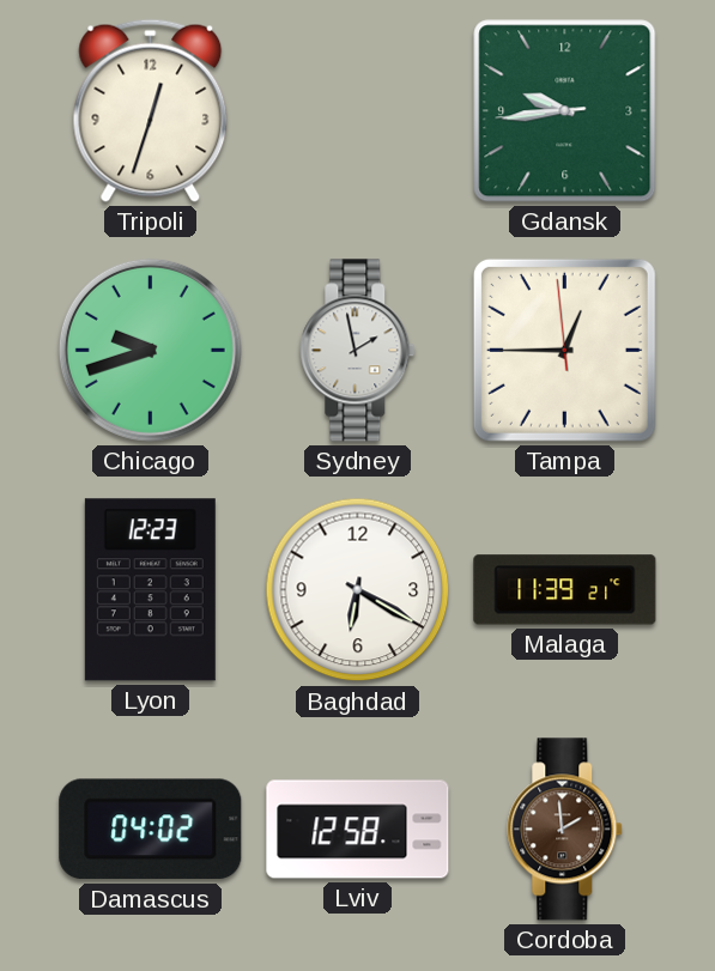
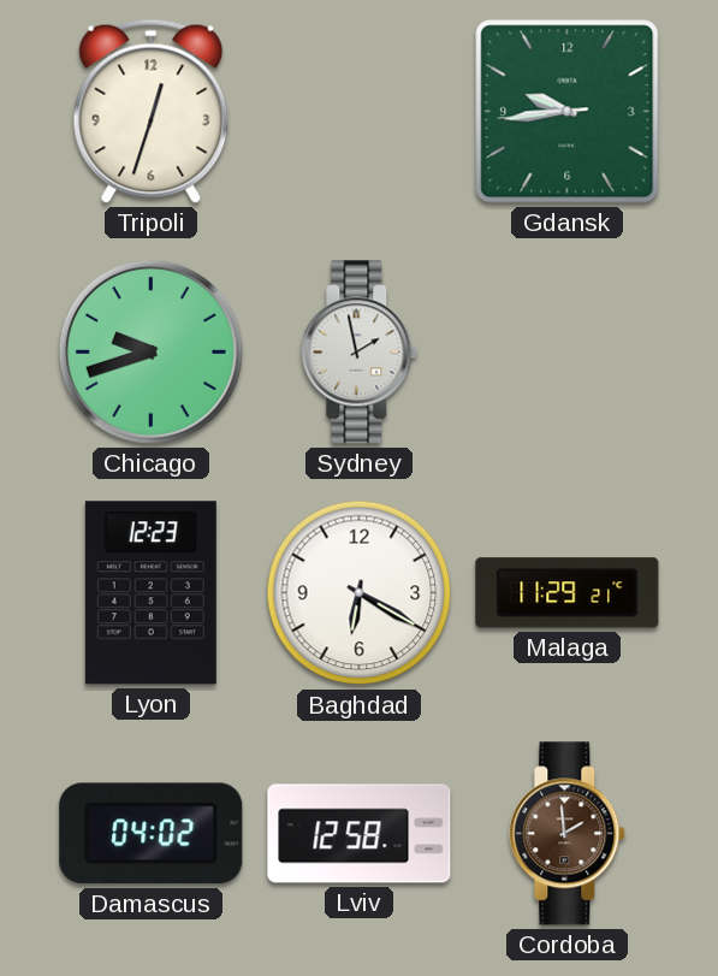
Tampa: 12:44 -> none
Malaga: 11:39 -> 11:29
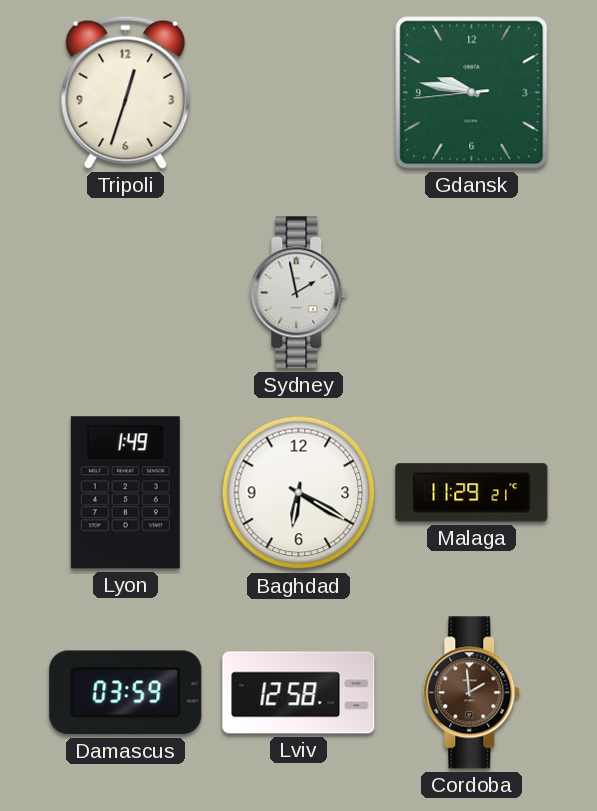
Gdansk: 9:43 -> 9:46
Chicago: 9:42 -> none
Lyon: 12:23 -> 1:49
Damascus: 04:02 -> 03:59
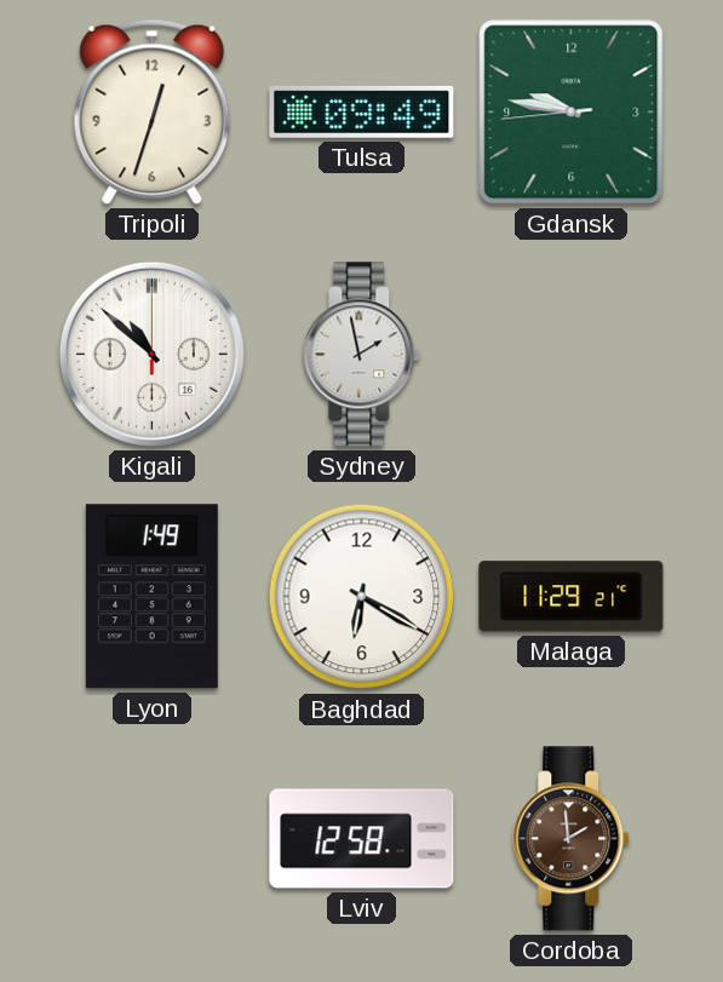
Tulsa: none -> 09:49
Kigali: none -> 10:52
Damascus: 03:59 -> none
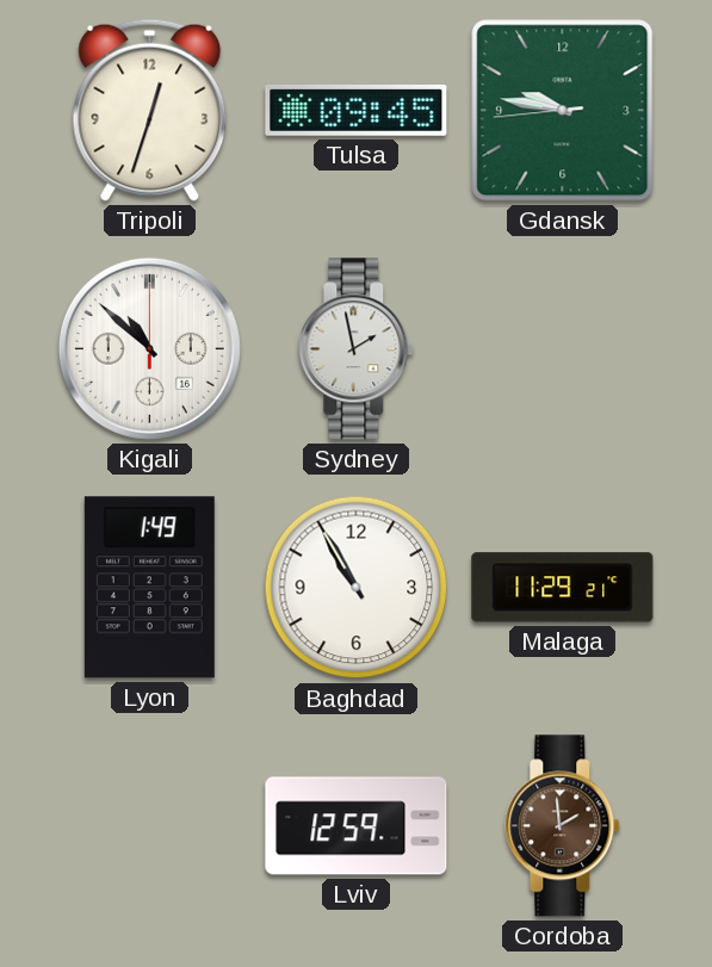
Tulsa: 09:49 -> 09:45
Baghdad: 6:20 -> 10:55
Lviv: 12:58 -> 12:59
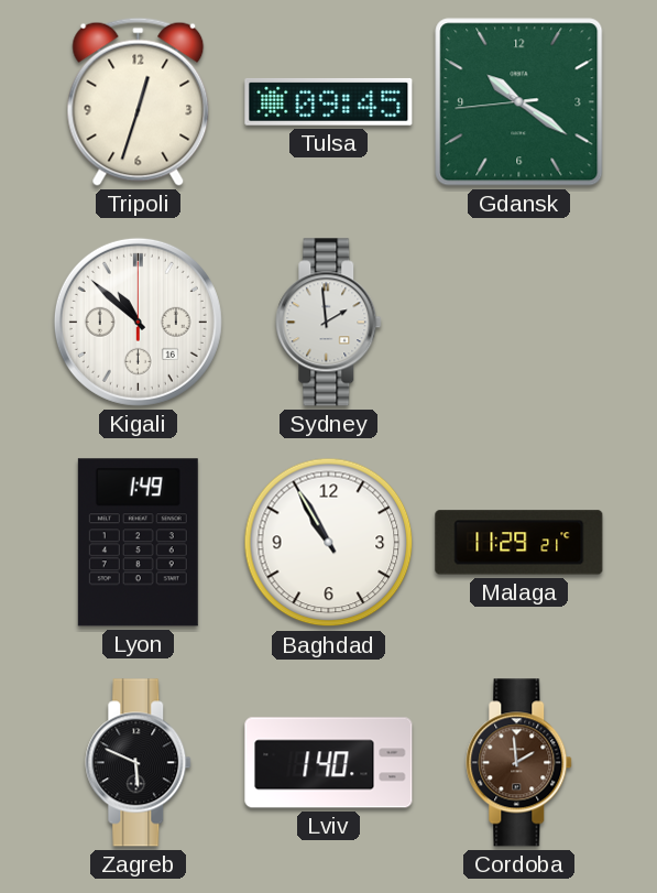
Gdansk: 9:46 -> 10:20
Sydney: 1:58 -> 1:59
Zagreb: none -> 5:49
Lviv: 12:59 -> 1:40
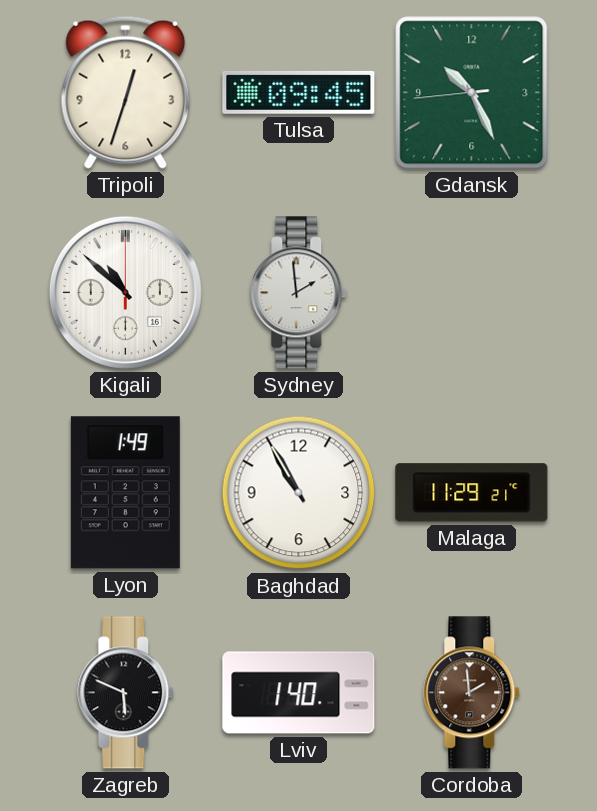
Gdansk: 10:20 -> 10:25
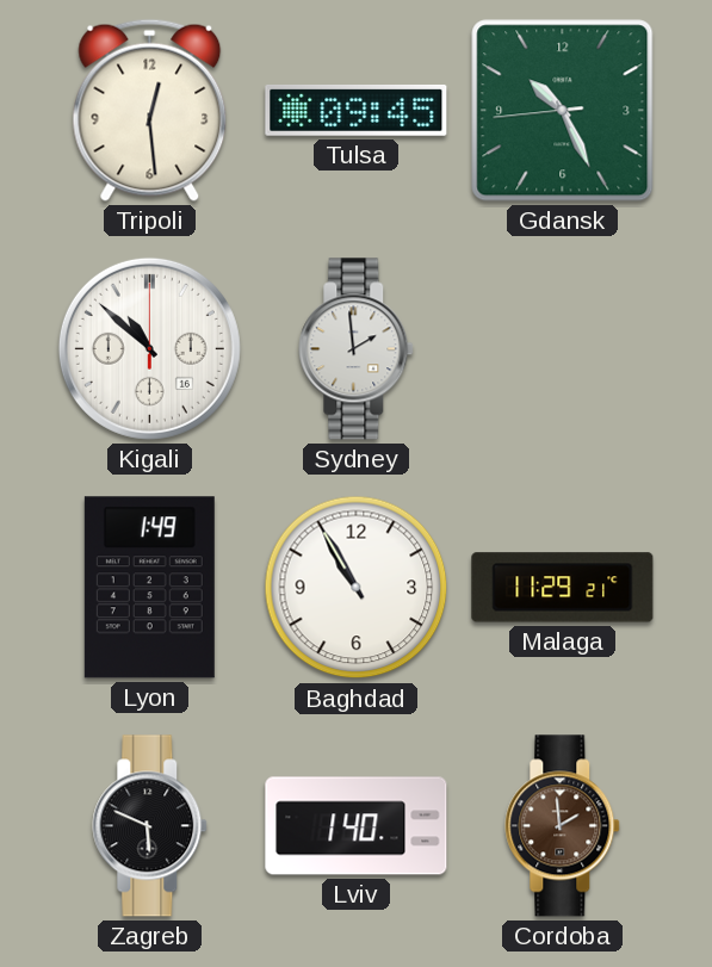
Tripoli: 12:33 -> 12:29
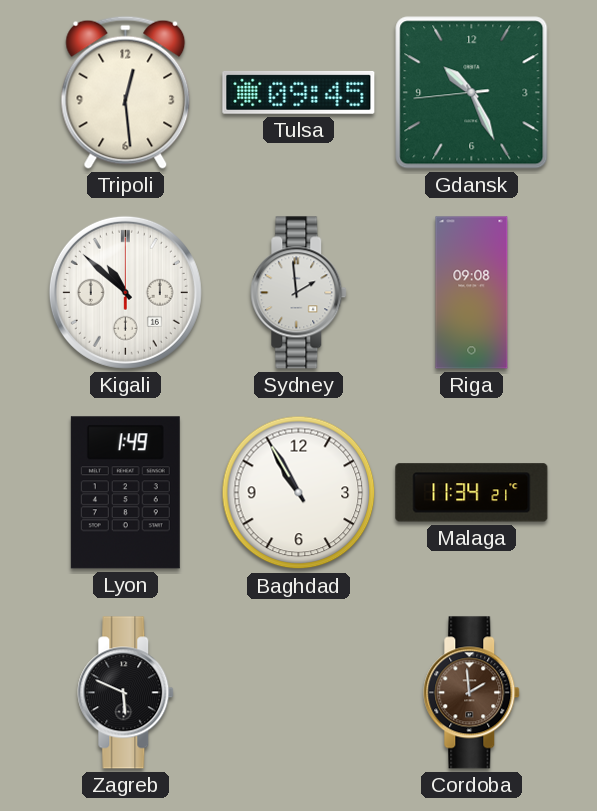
Riga: none -> 09:08
Malaga: 11:29 -> 11:34
Lviv: 1:40 -> none
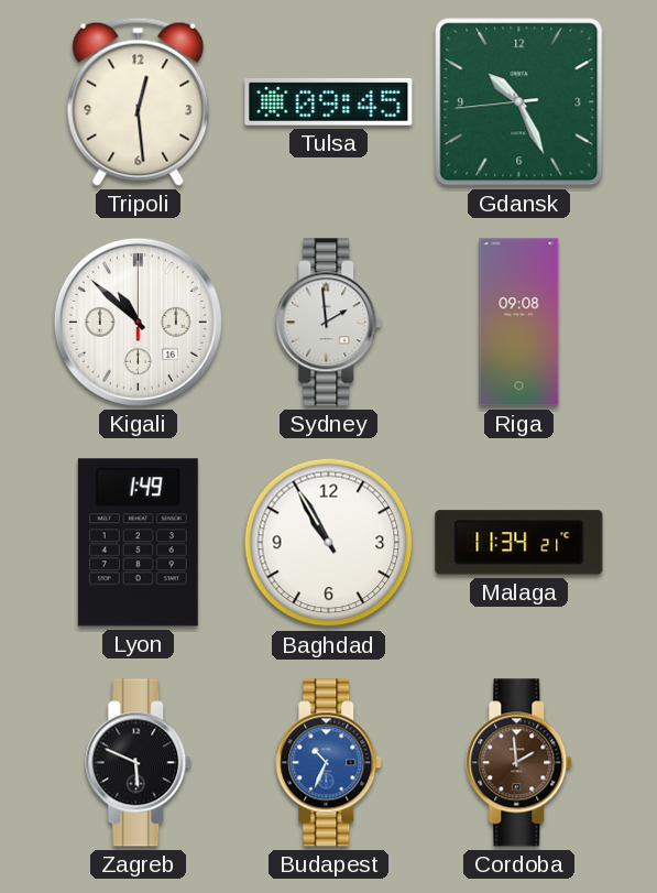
Budapest: none -> 10:34
